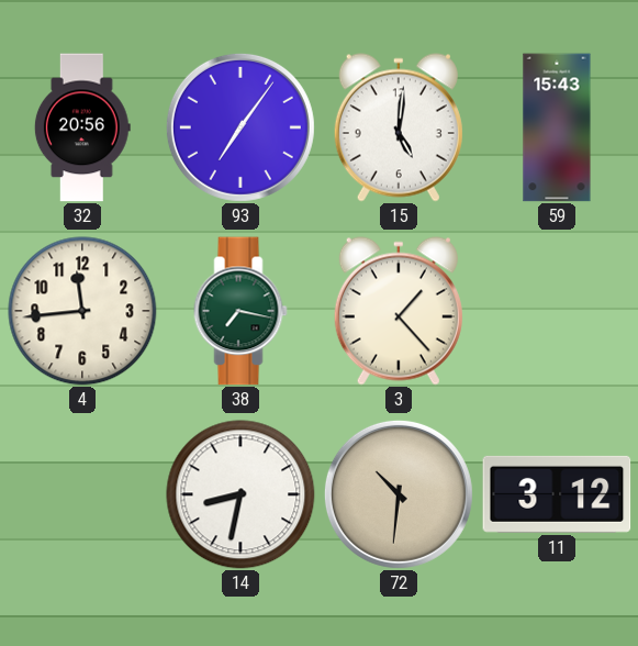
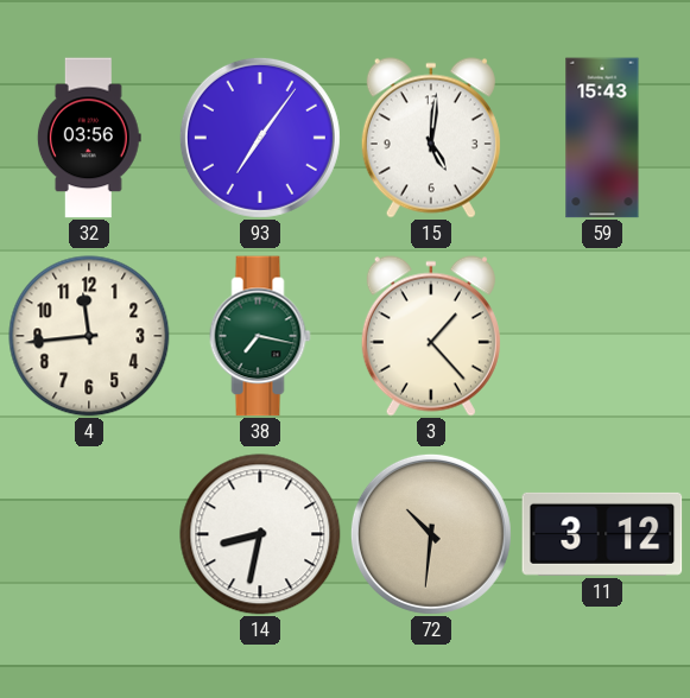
32: 20:56 -> 03:56
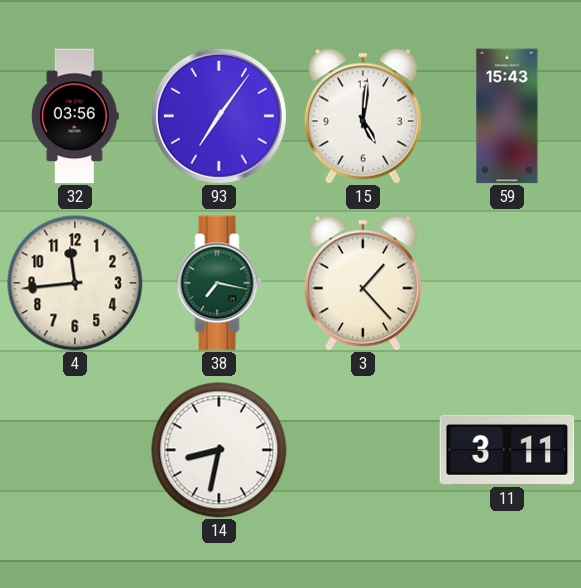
72: 10:31 -> none
11: 3:12 -> 3:11
